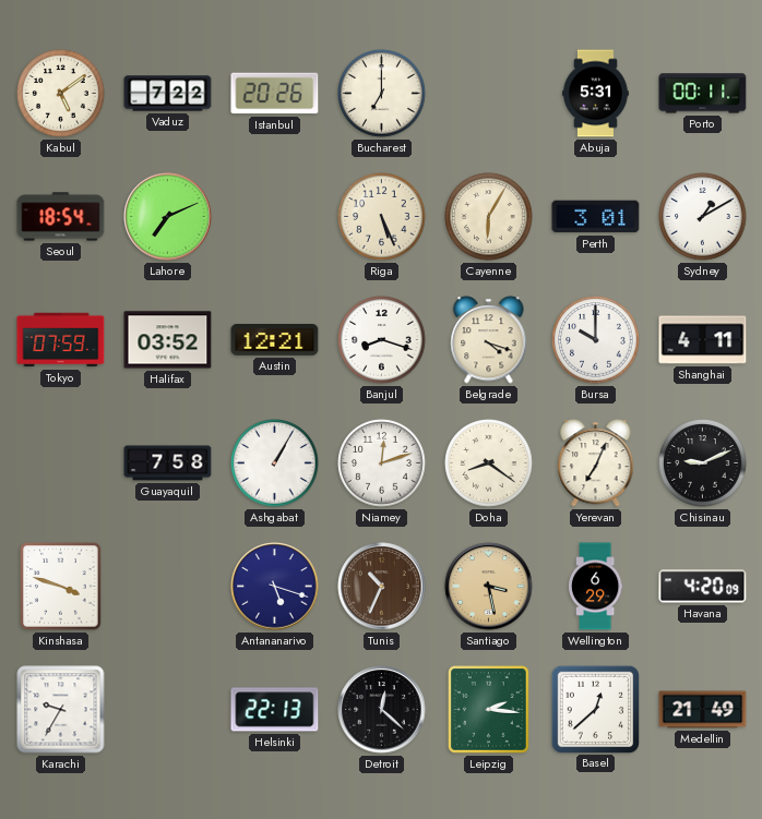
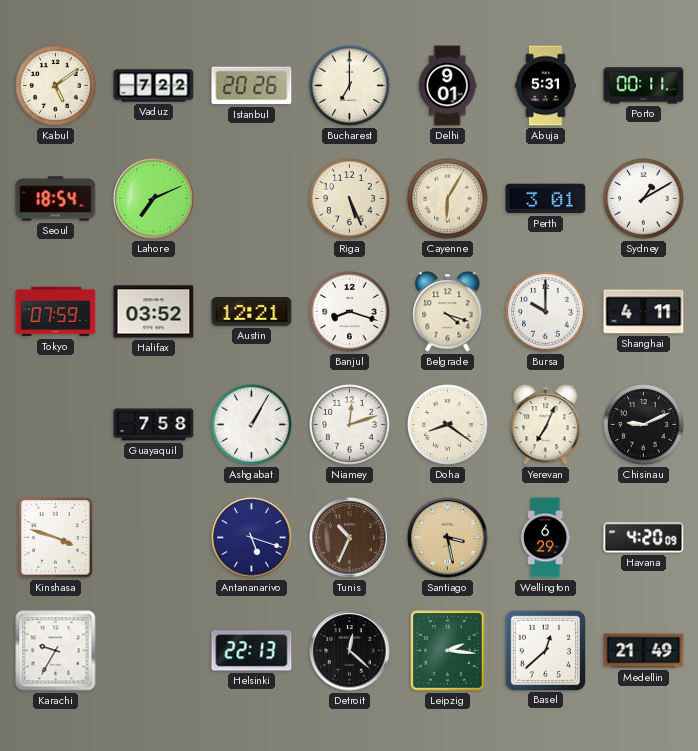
Delhi: none -> 9:01
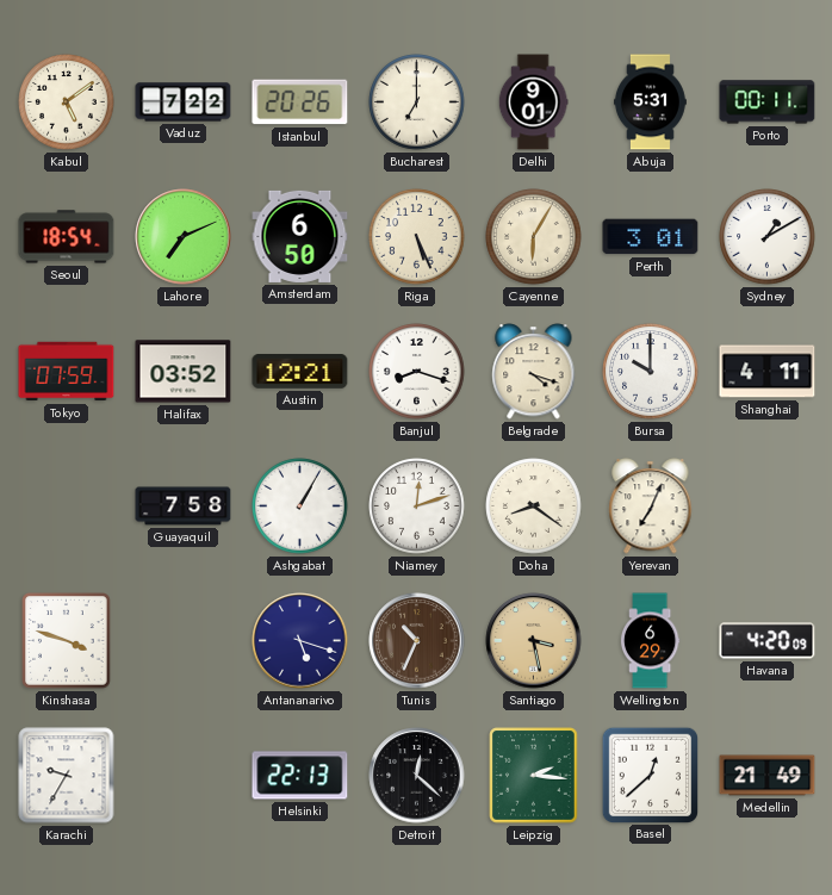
Amsterdam: none -> 6:50
Chisinau: 9:11 -> none
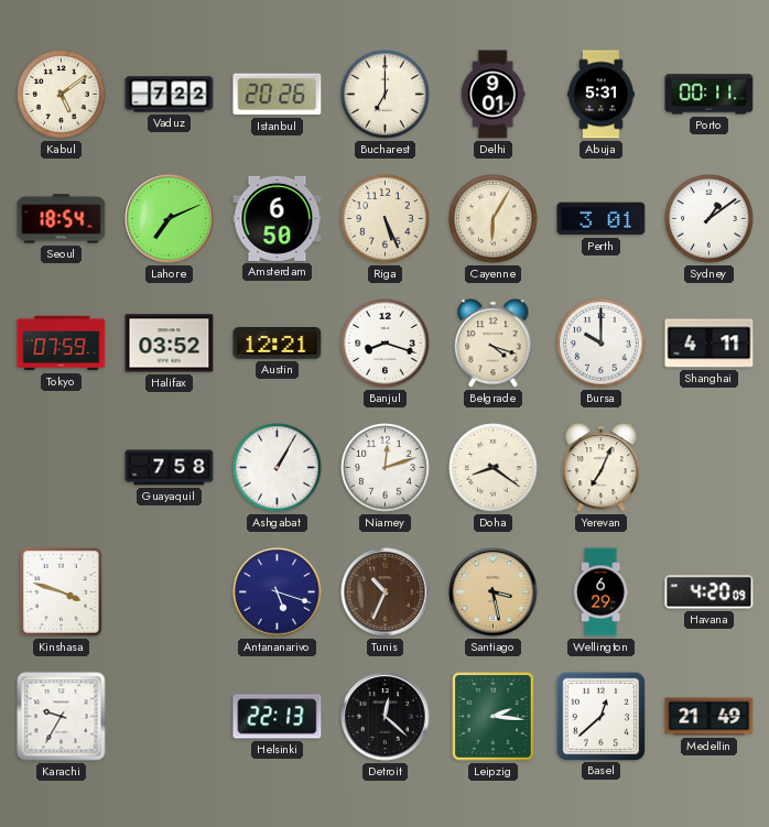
Sydney: 1:10 -> 1:09
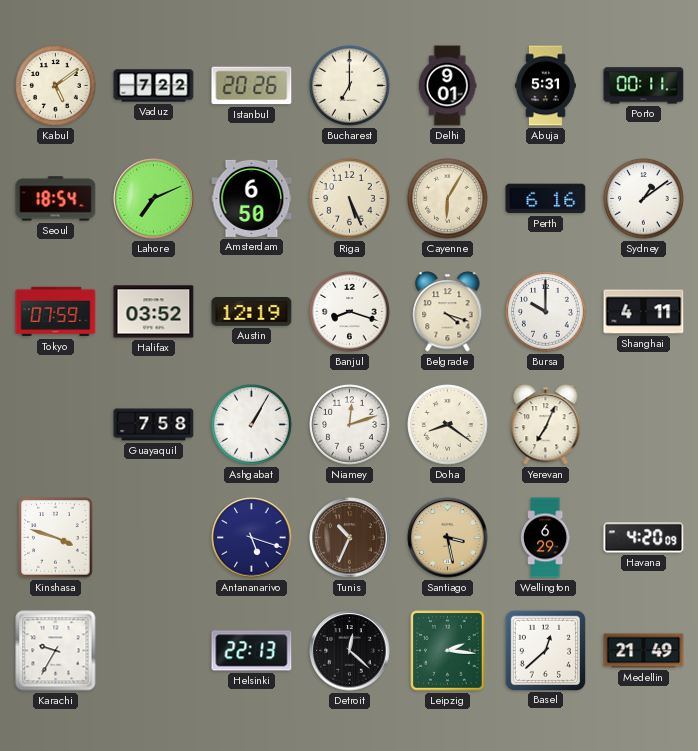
Perth: 3:01 -> 6:16
Austin: 12:21 -> 12:19
